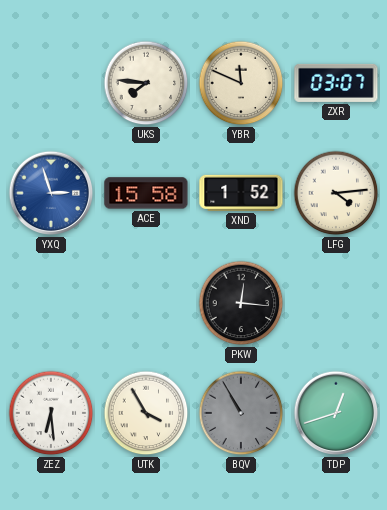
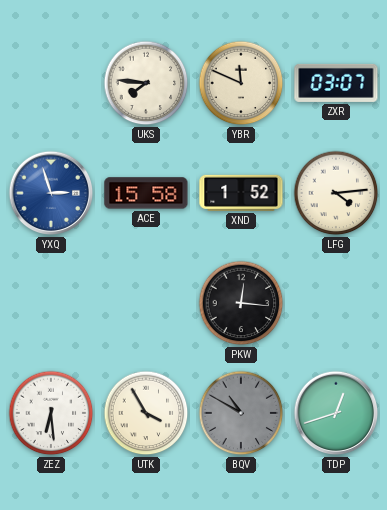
BQV: 10:55 -> 10:50
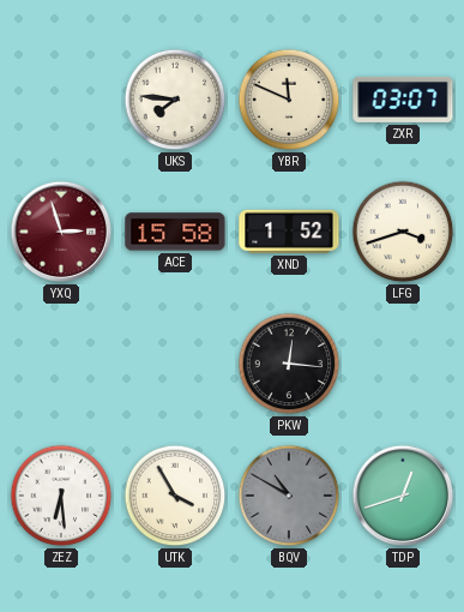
YXQ dial: blue -> burgundy
LFG: 4:14 -> 3:42
